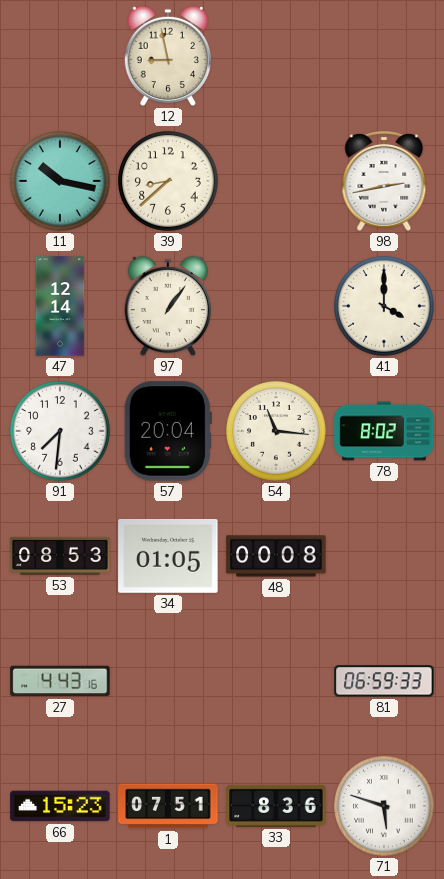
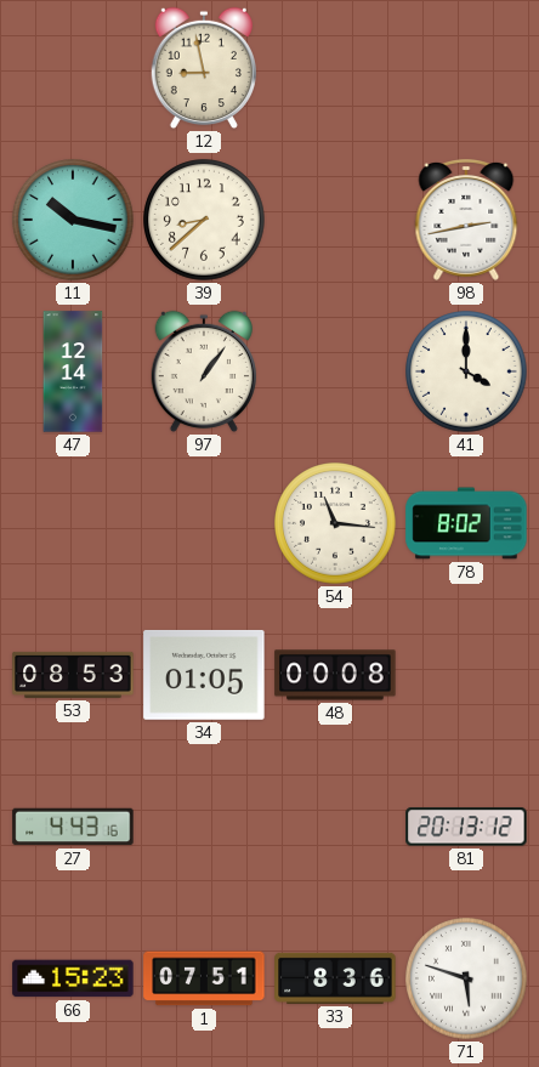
91: 7:31 -> none
57: 20:04 -> none
81: 06:59 -> 20:13
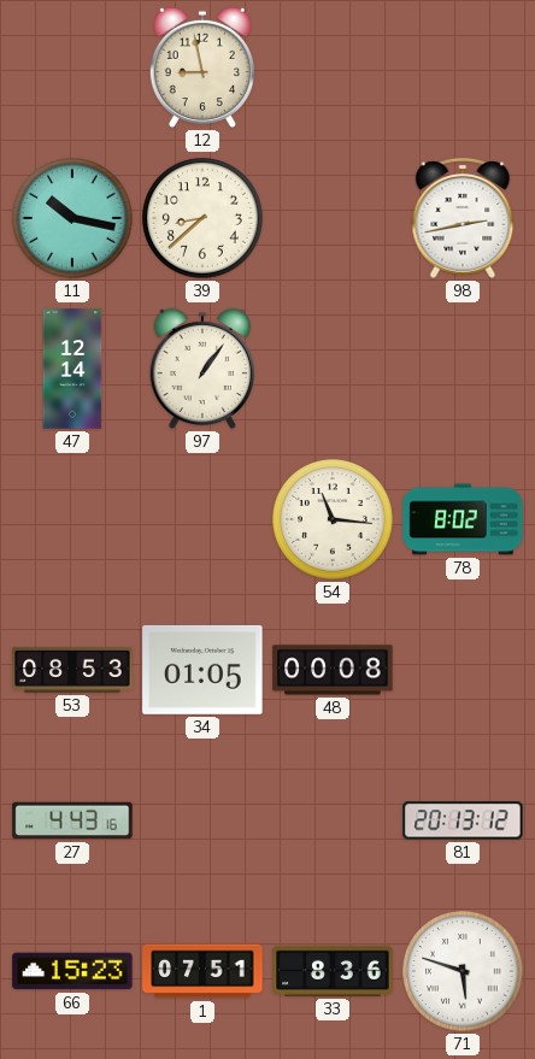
41: 4:00 -> none
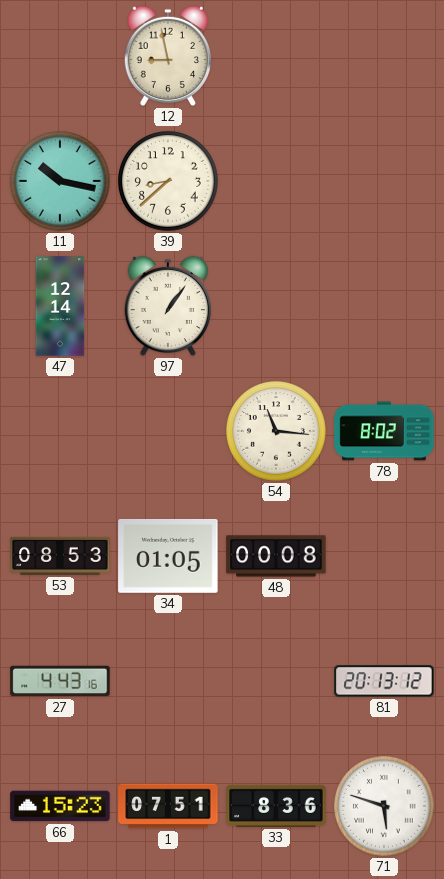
98: 2:43 -> none
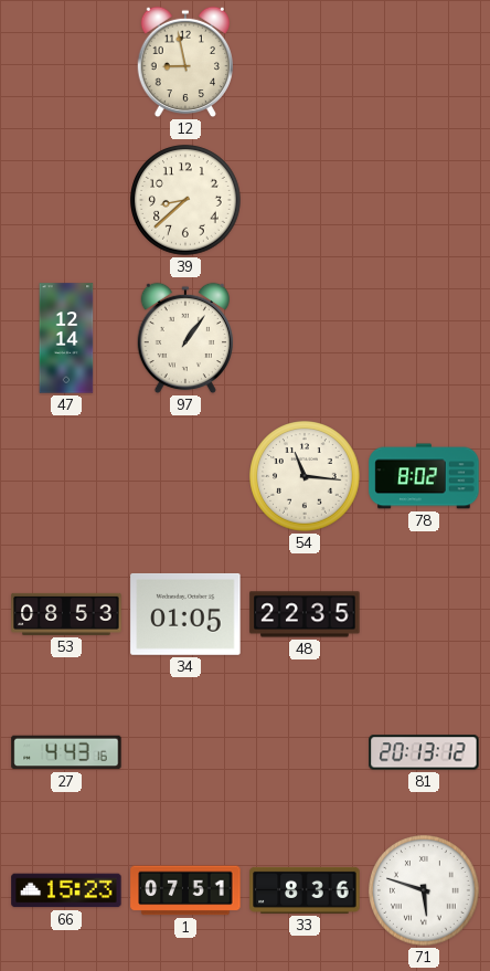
11: 10:17 -> none
48: 00:08 -> 22:35
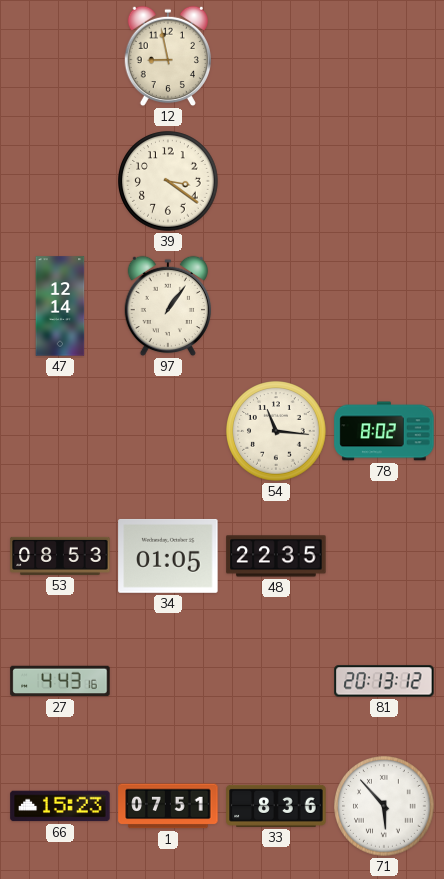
39: 8:38 -> 3:21
71: 5:48 -> 5:53
